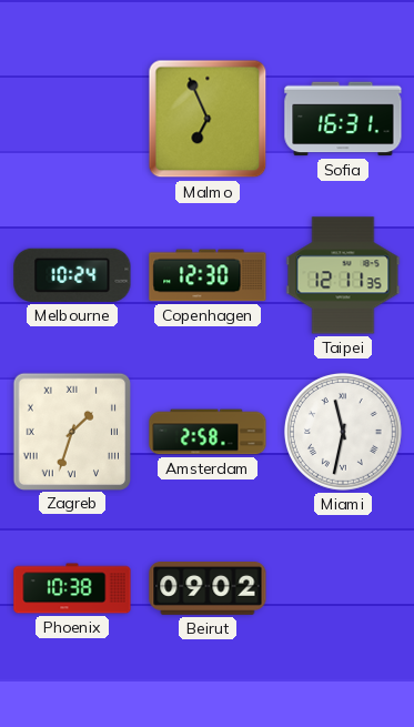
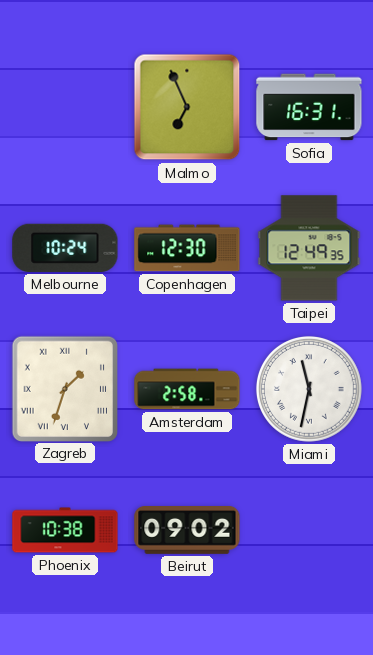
Taipei: 12:11 -> 12:49
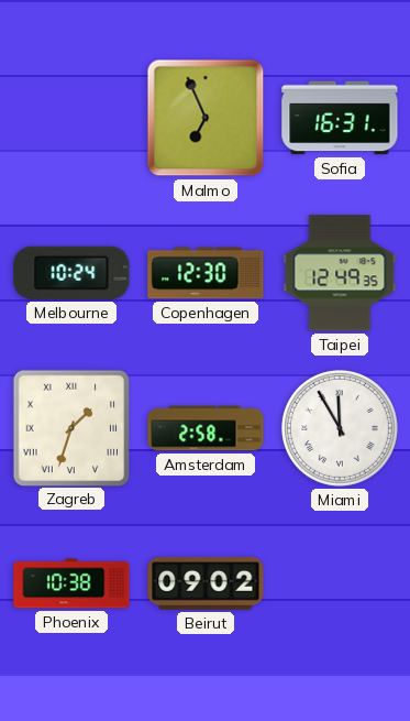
Miami: 11:32 -> 11:55
